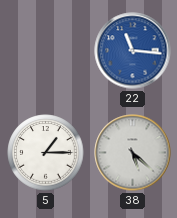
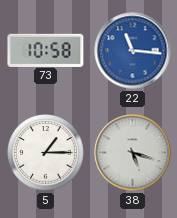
73: none -> 10:58
38: 5:22 -> 5:18
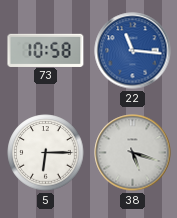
5: 1:15 -> 6:15
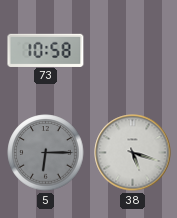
22: 11:16 -> none
5 dial: white -> grey
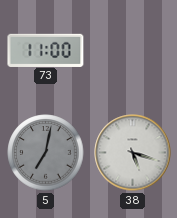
73: 10:58 -> 11:00
5: 6:15 -> 7:02
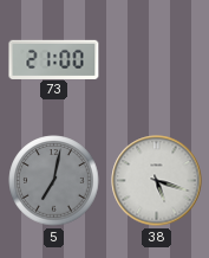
73: 11:00 -> 21:00
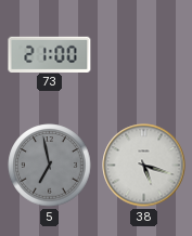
5: 7:02 -> 6:58
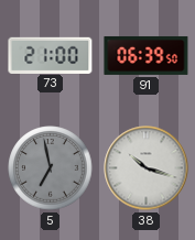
91: none -> 06:39
38: 5:18 -> 10:18
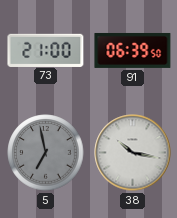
38: 10:18 -> 10:17
